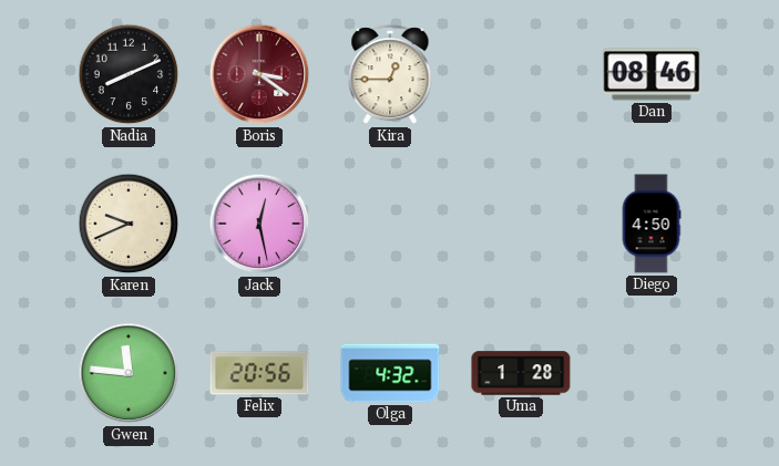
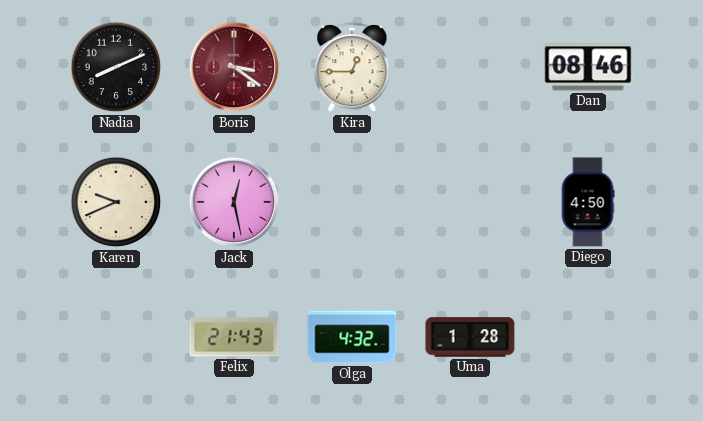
Gwen: 11:46 -> none
Felix: 20:56 -> 21:43
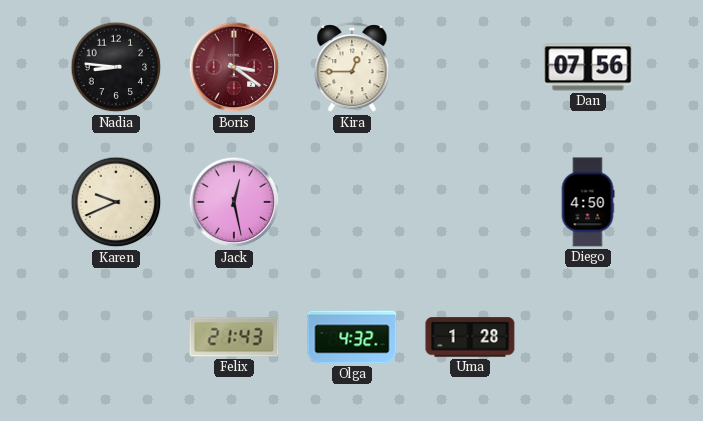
Nadia: 8:11 -> 8:46
Dan: 08:46 -> 07:56
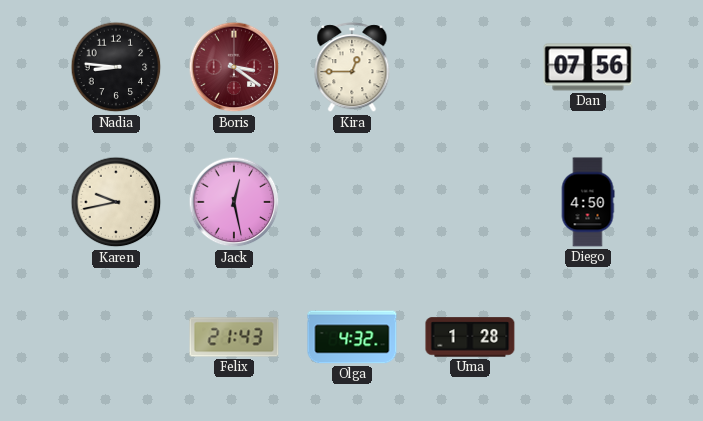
Karen: 9:41 -> 9:43
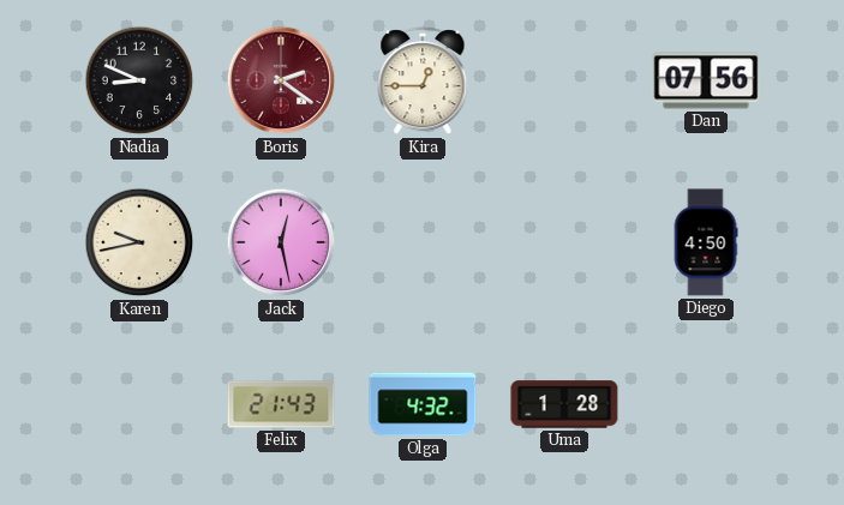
Nadia: 8:46 -> 8:49
Boris: 3:21 -> 2:21
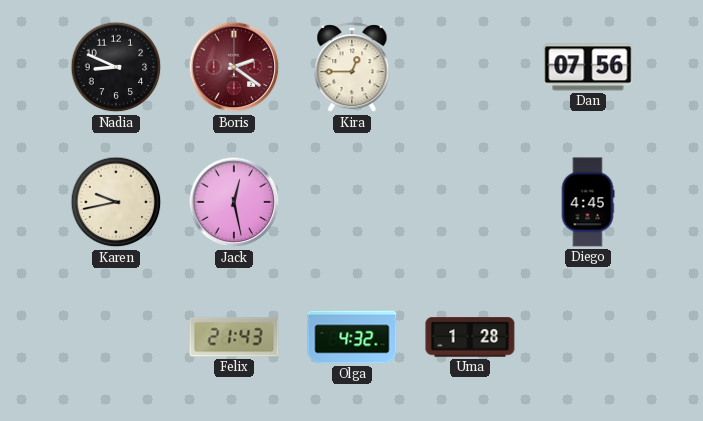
Diego: 4:50 -> 4:45
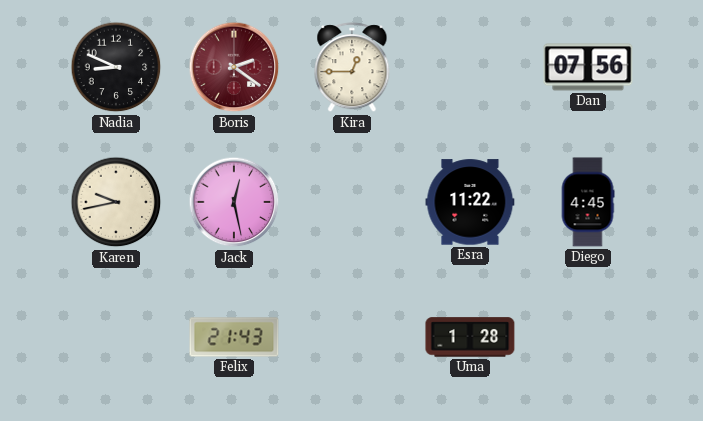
Esra: none -> 11:22
Olga: 4:32 -> none
